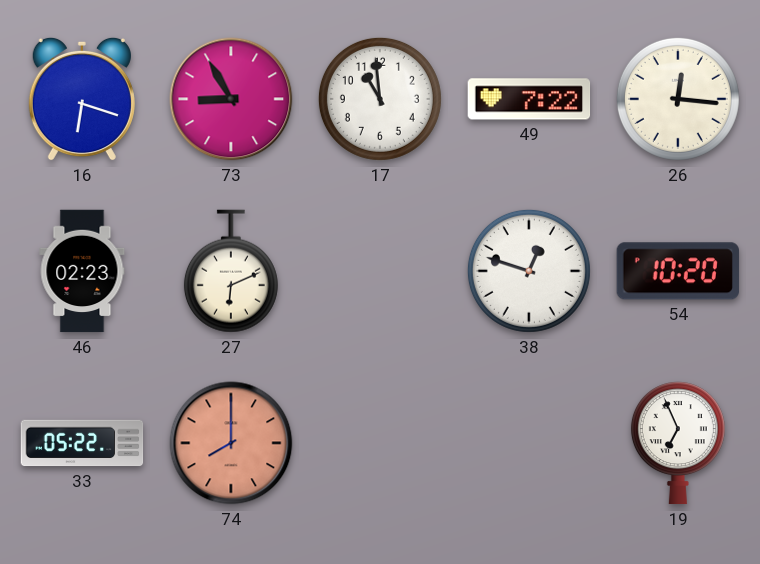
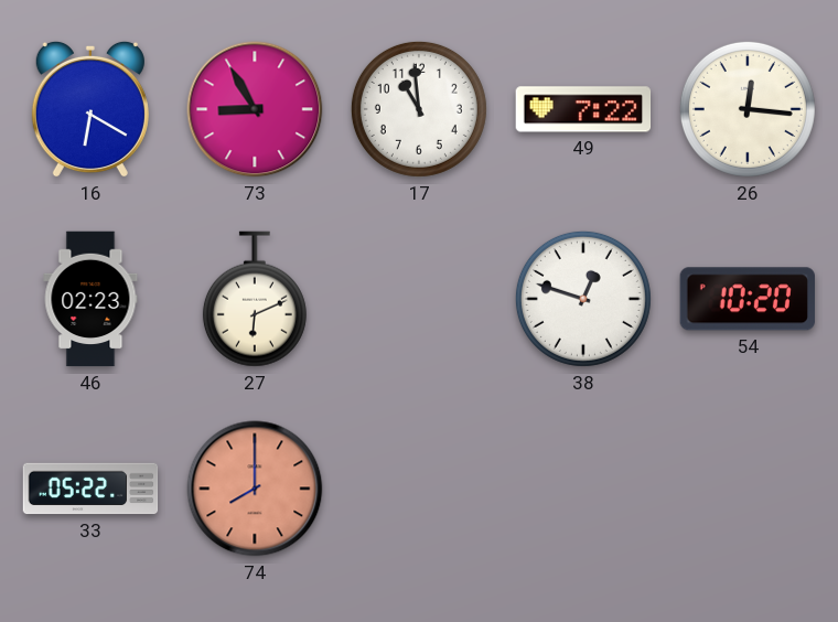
16: 6:18 -> 6:20
19: 6:56 -> none
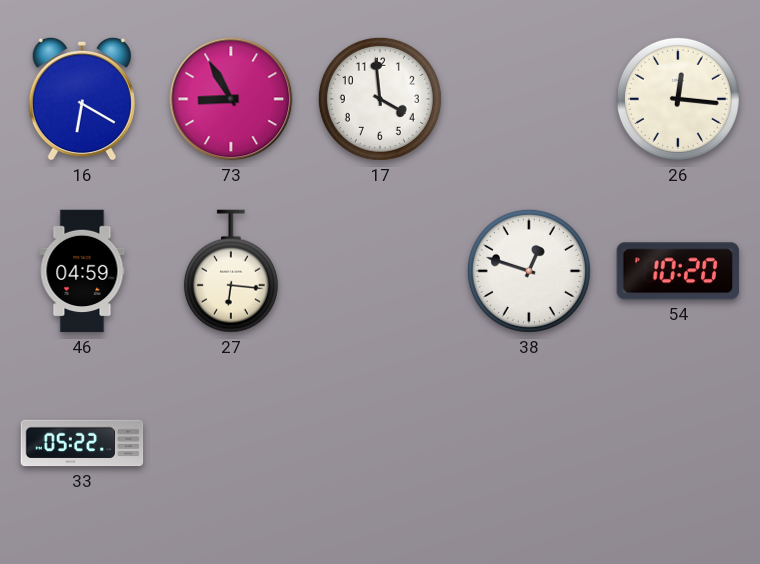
17: 10:59 -> 3:59
49: 7:22 -> none
46: 02:23 -> 04:59
27: 6:11 -> 6:16
74: 8:00 -> none
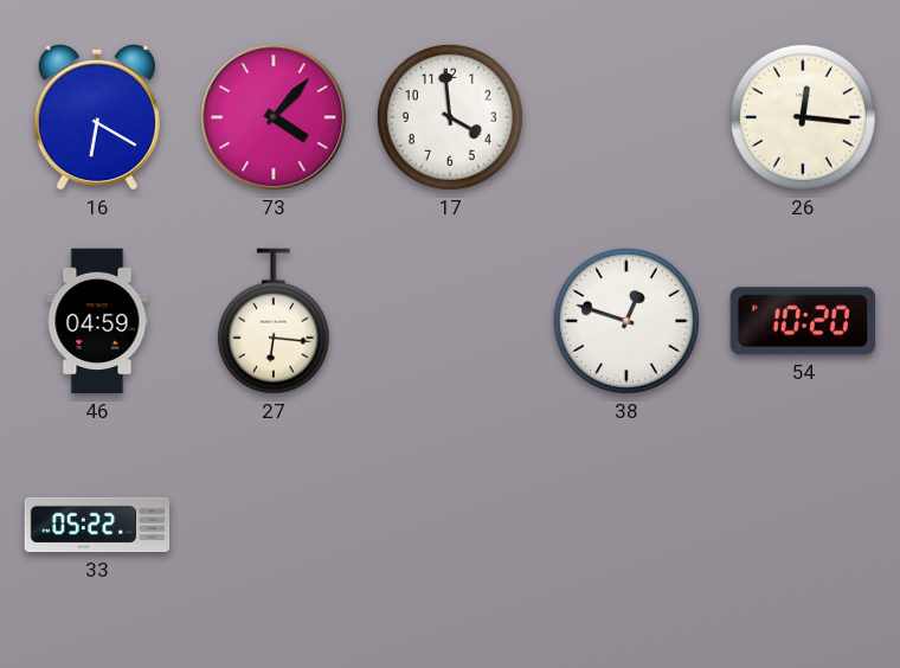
73: 8:55 -> 4:07
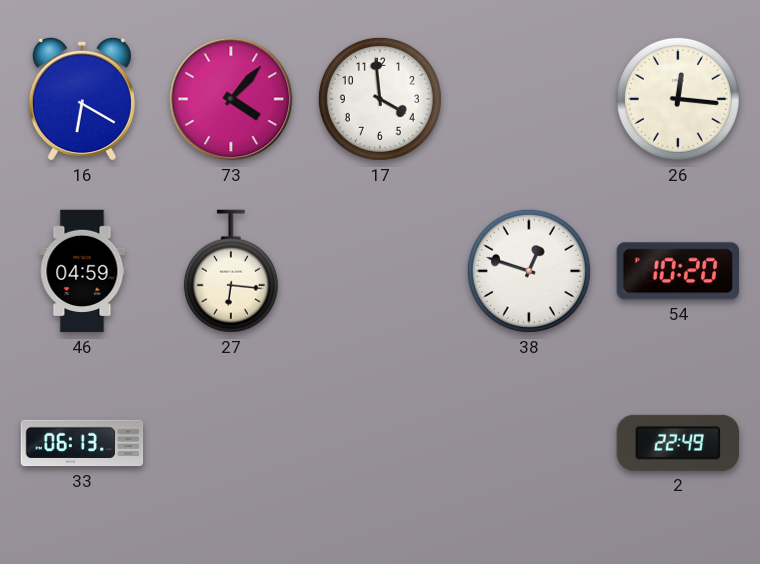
33: 05:22 -> 06:13
2: none -> 22:49
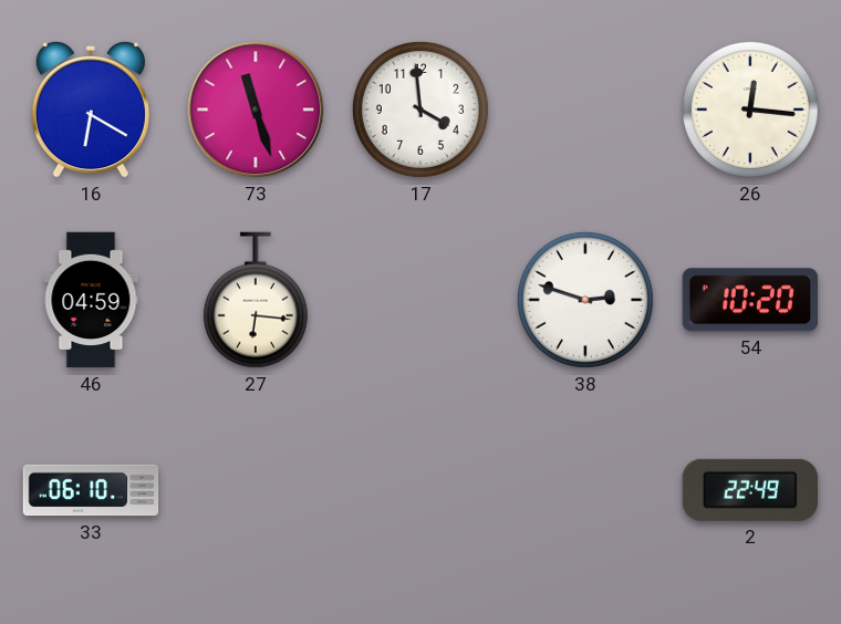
73: 4:07 -> 11:27
38: 12:48 -> 2:48
33: 06:13 -> 06:10
